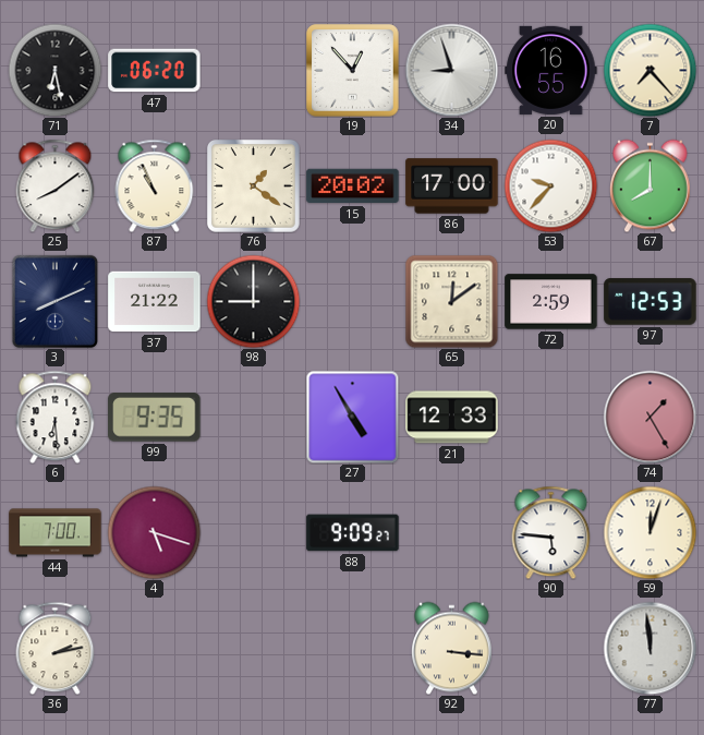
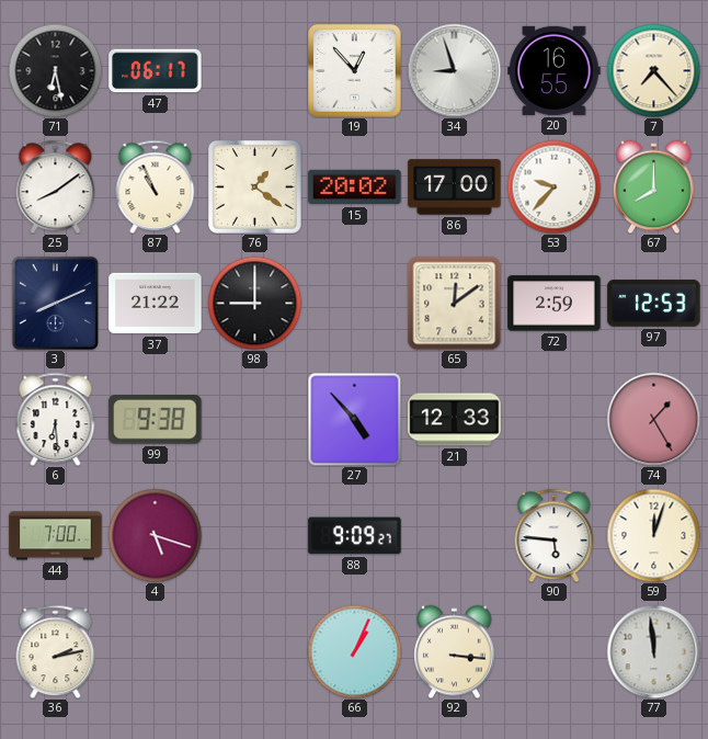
47: 06:20 -> 06:17
99: 9:35 -> 9:38
27: 4:55 -> 4:53
66: none -> 1:04
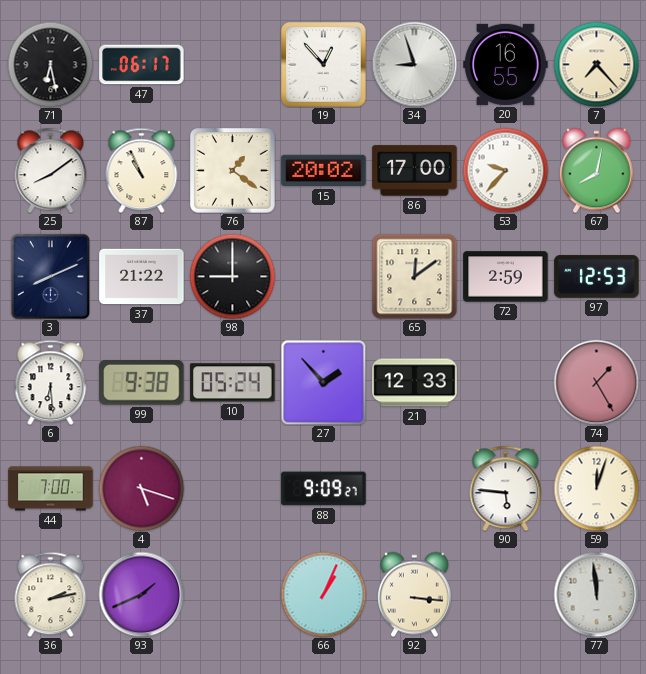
67: 8:00 -> 8:02
10: none -> 05:24
27: 4:53 -> 1:53
93: none -> 1:41
